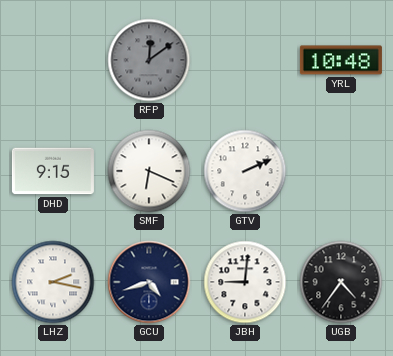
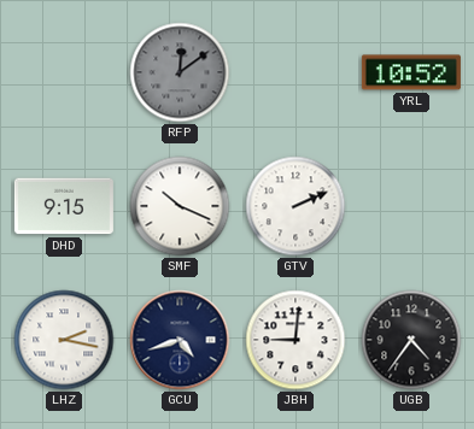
YRL: 10:48 -> 10:52
SMF: 6:19 -> 10:19
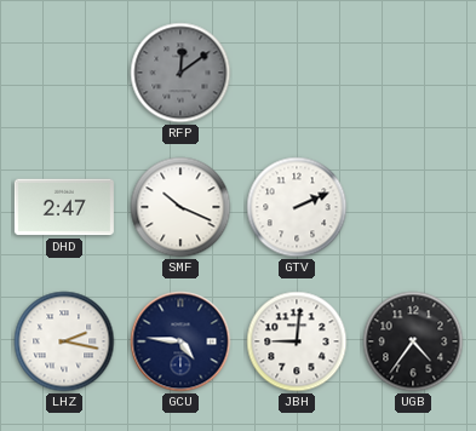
YRL: 10:52 -> none
DHD: 9:15 -> 2:47
GCU: 4:42 -> 4:46
